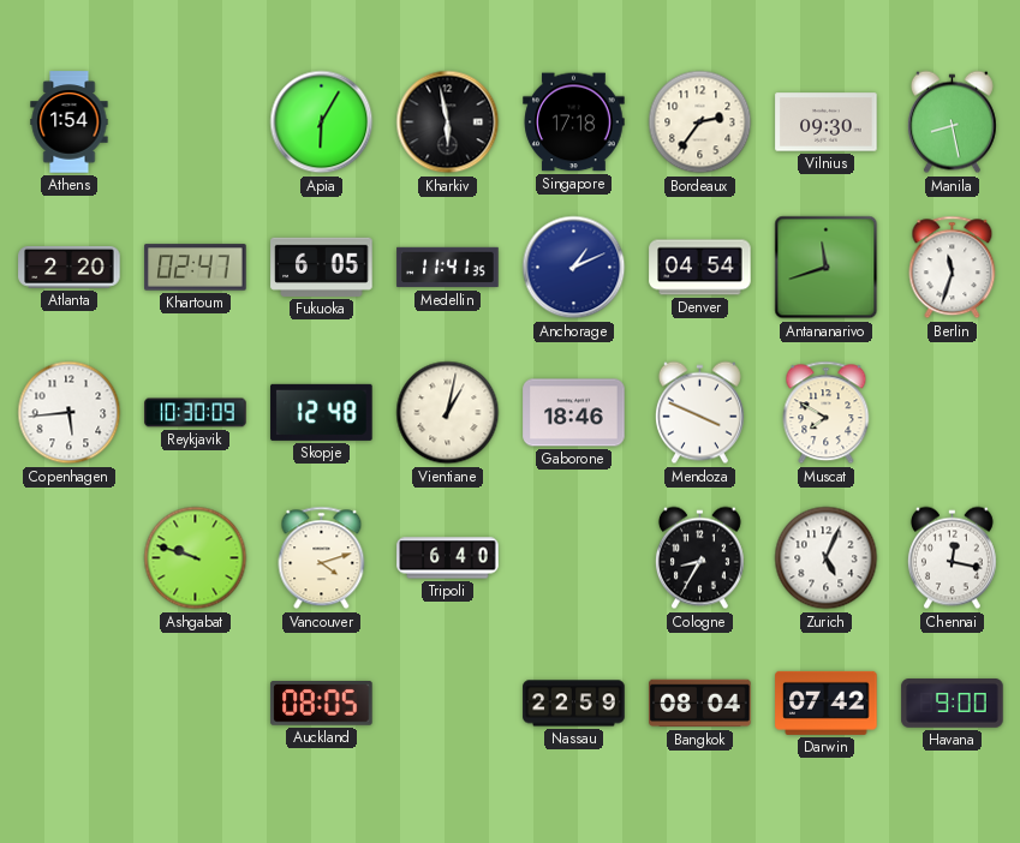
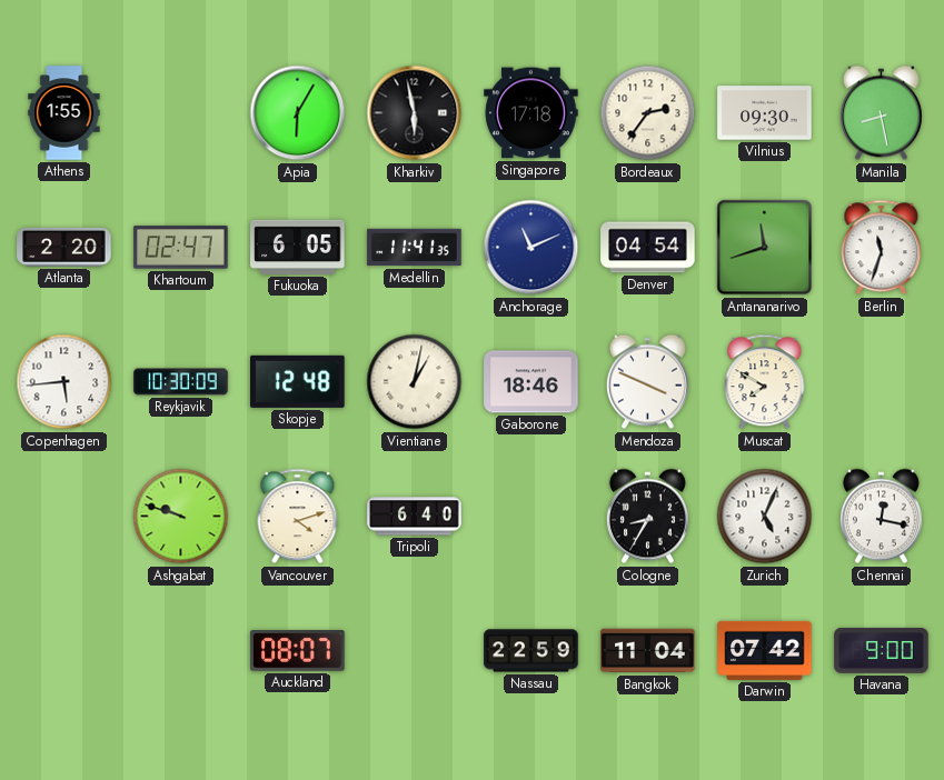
Athens: 1:54 -> 1:55
Anchorage: 1:11 -> 11:11
Auckland: 08:05 -> 08:07
Bangkok: 08:04 -> 11:04
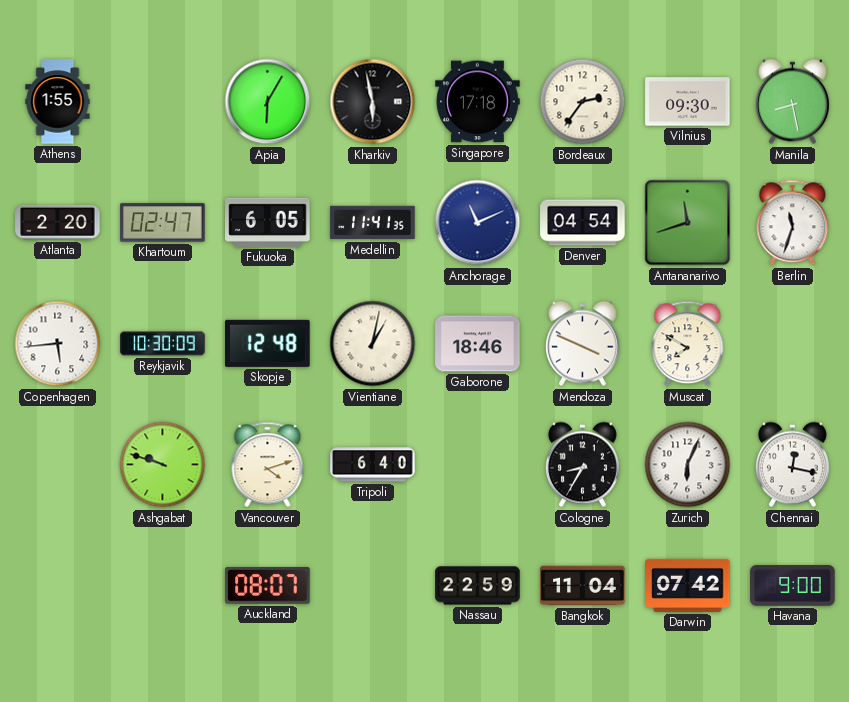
Zurich: 5:04 -> 6:04
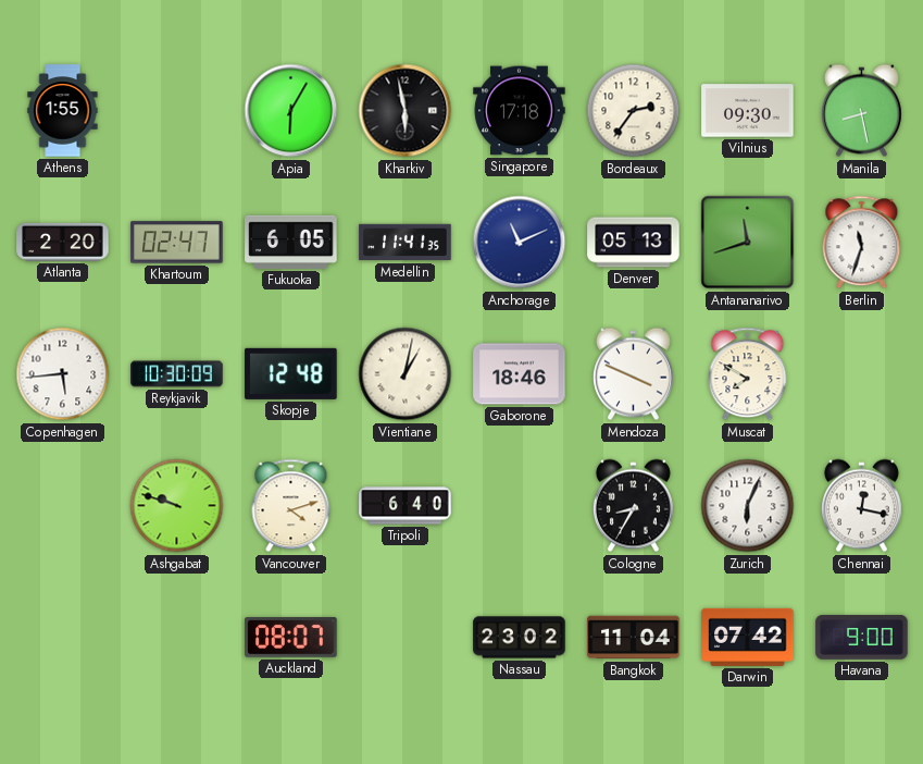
Denver: 04:54 -> 05:13
Nassau: 22:59 -> 23:02
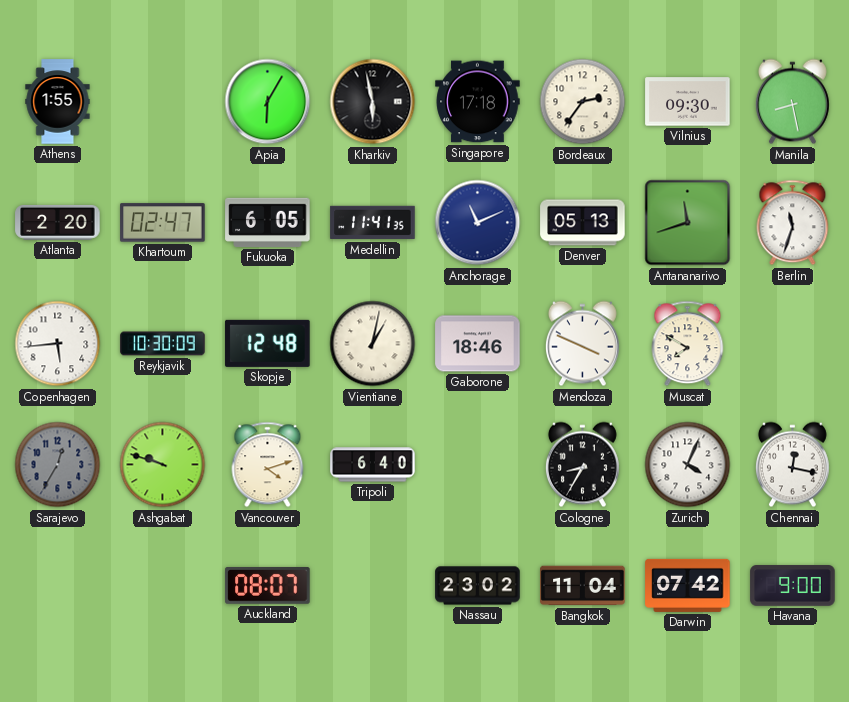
Sarajevo: none -> 12:35
Zurich: 6:04 -> 4:04
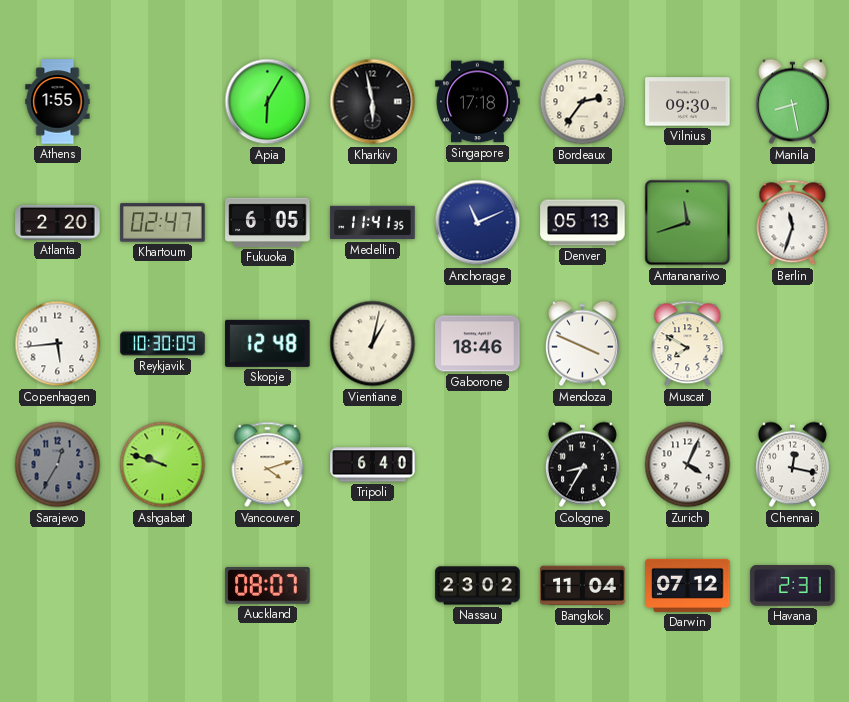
Darwin: 07:42 -> 07:12
Havana: 9:00 -> 2:31
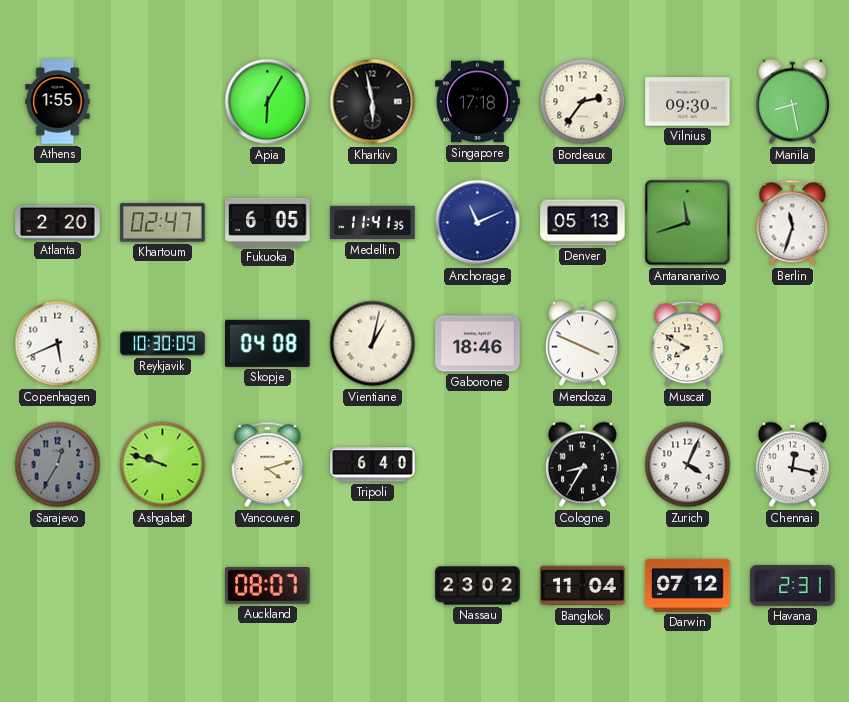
Copenhagen: 5:44 -> 5:41
Skopje: 12:48 -> 04:08
